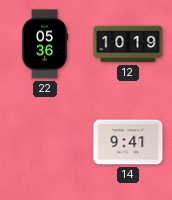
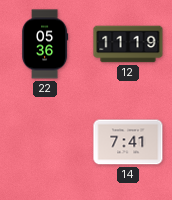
12: 10:19 -> 11:19
14: 9:41 -> 7:41
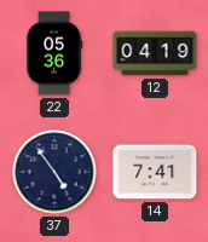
12: 11:19 -> 04:19
37: none -> 4:54
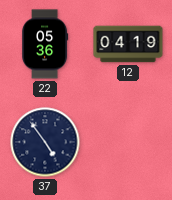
14: 7:41 -> none
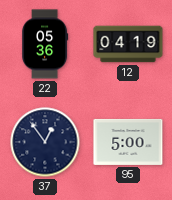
37: 4:54 -> 12:54
95: none -> 5:00
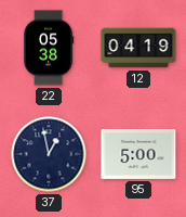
22: 05:36 -> 05:38
37: 12:54 -> 12:58
